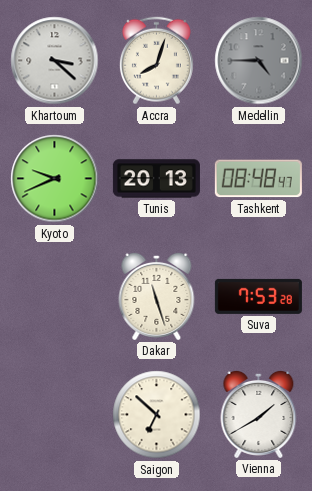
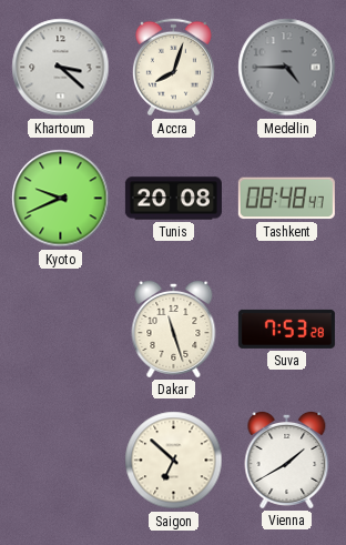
Tunis: 20:13 -> 20:08
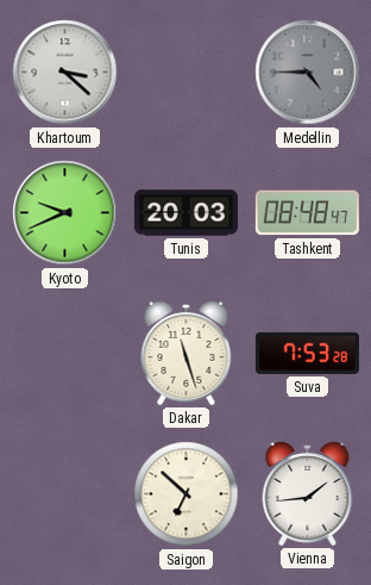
Accra: 8:03 -> none
Tunis: 20:08 -> 20:03
Vienna: 1:40 -> 1:44
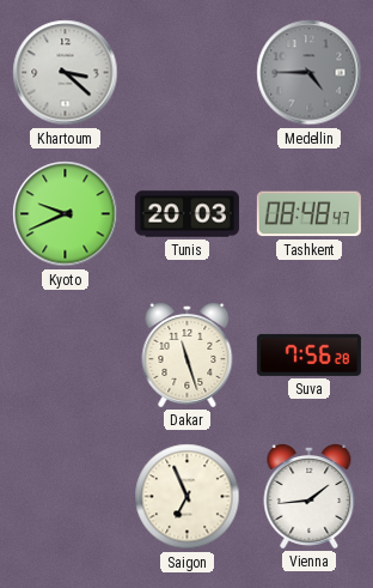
Suva: 7:53 -> 7:56
Saigon: 6:52 -> 6:56
